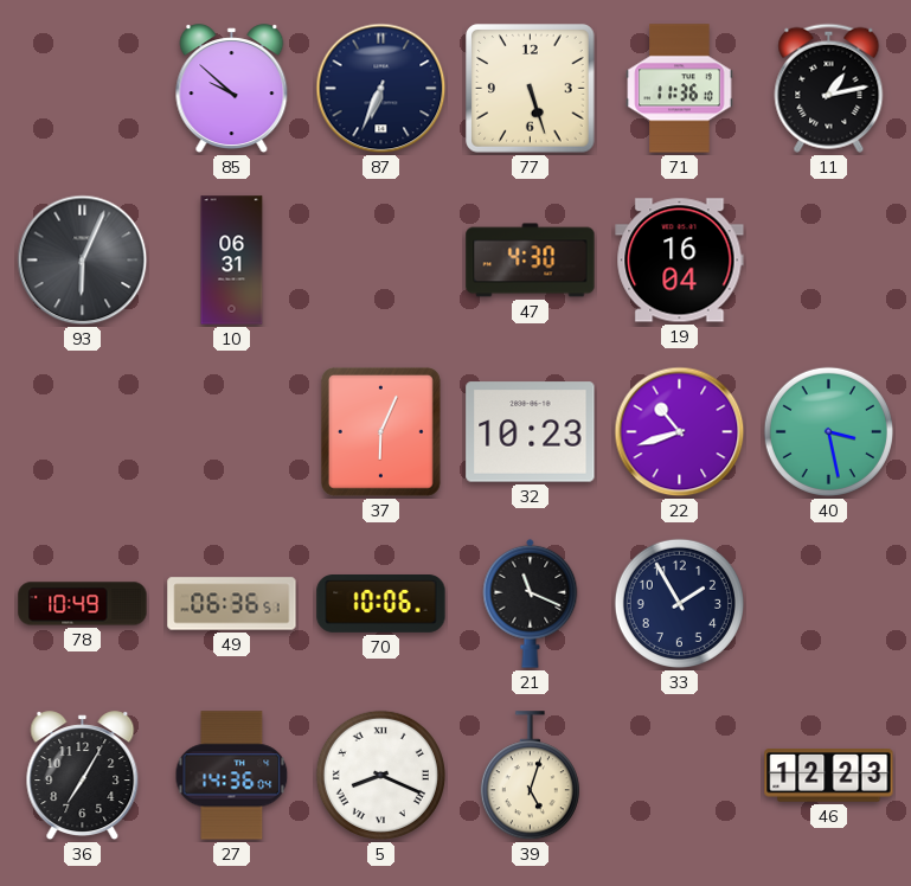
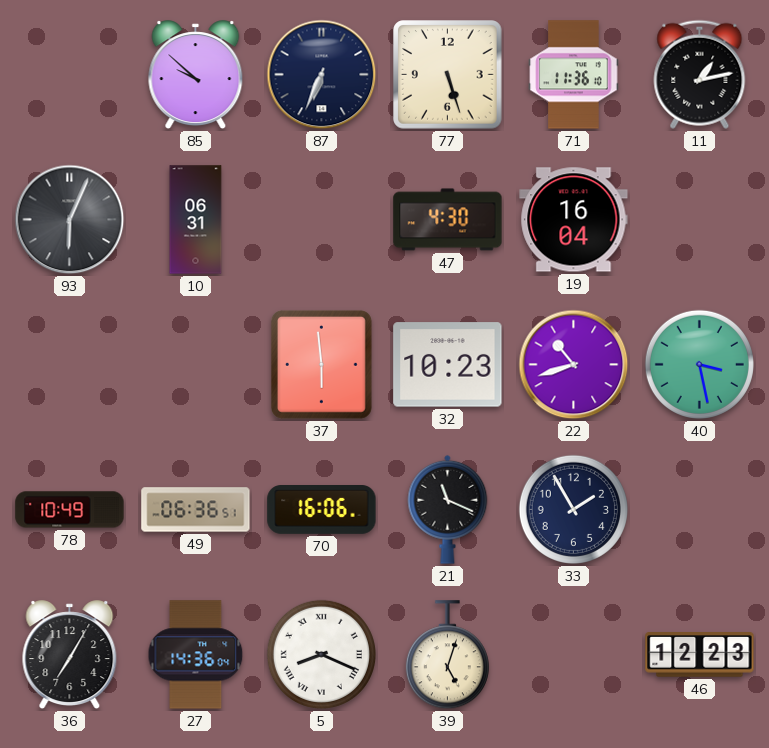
37: 6:04 -> 5:59
70: 10:06 -> 16:06
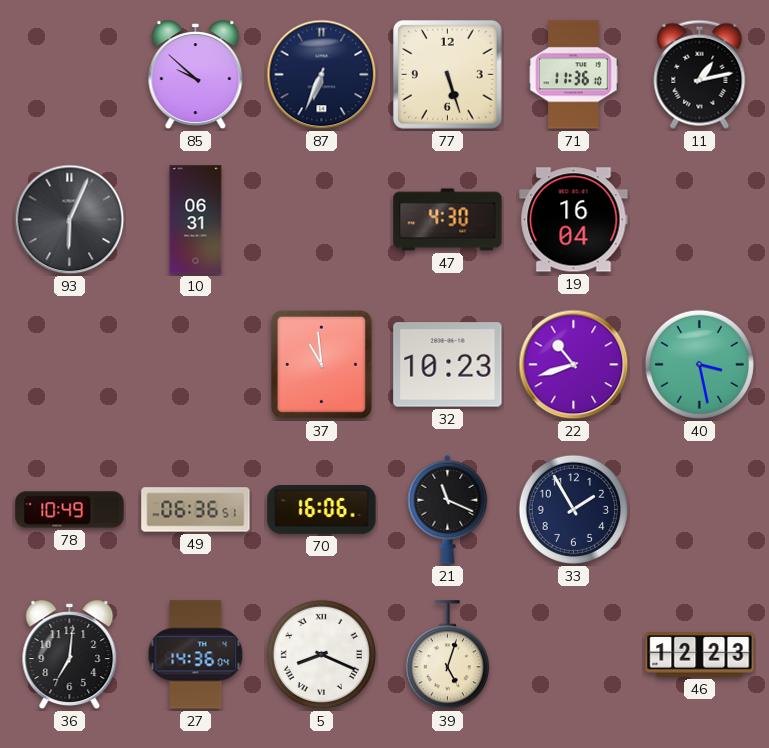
37: 5:59 -> 10:59
36: 7:05 -> 7:01
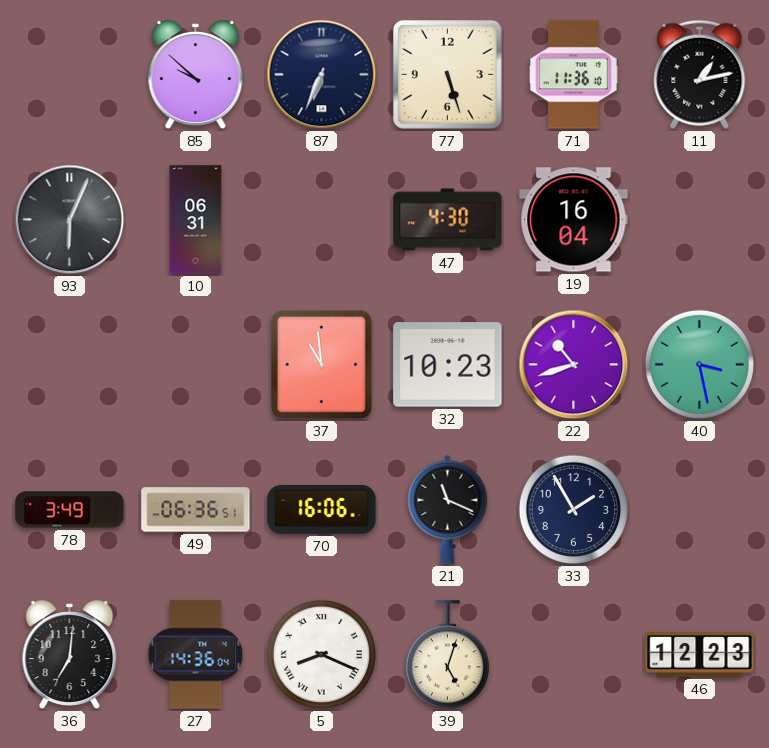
78: 10:49 -> 3:49
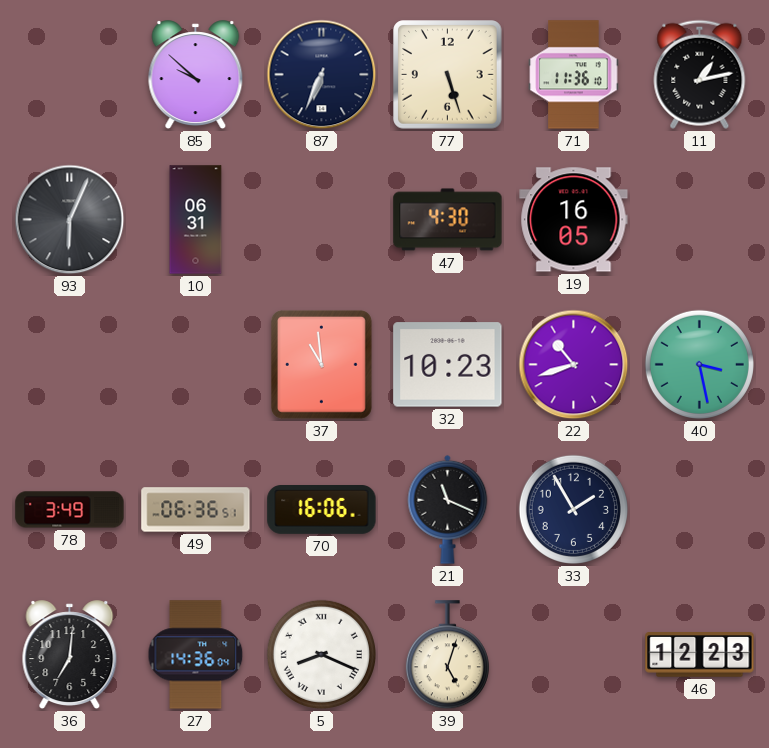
19: 16:04 -> 16:05
